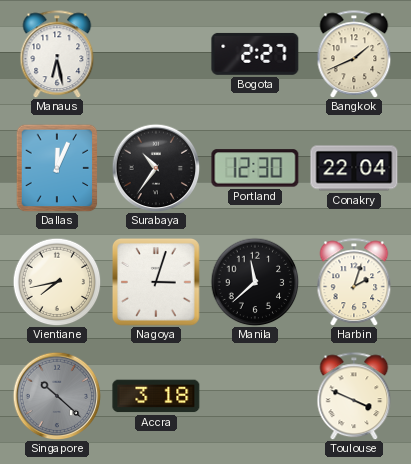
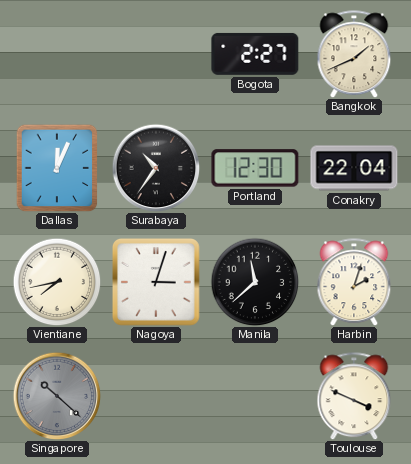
Manaus: 6:28 -> none
Accra: 3:18 -> none
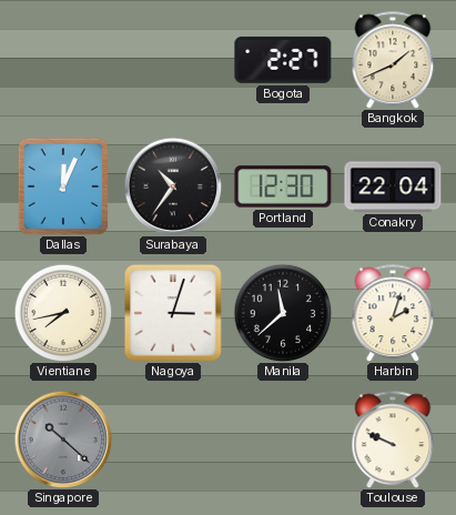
Toulouse: 3:49 -> 9:49
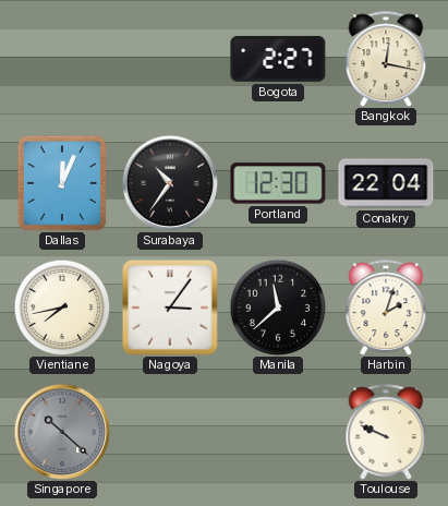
Bangkok: 1:41 -> 12:17
Nagoya: 3:03 -> 3:06
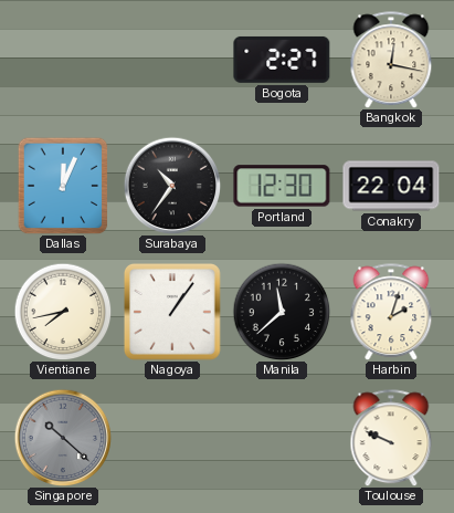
Nagoya: 3:06 -> 1:06
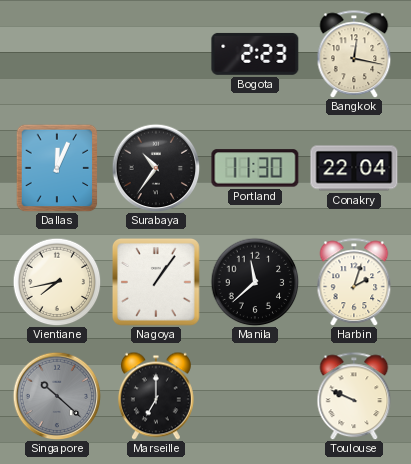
Bogota: 2:27 -> 2:23
Portland: 12:30 -> 11:30
Marseille: none -> 7:00
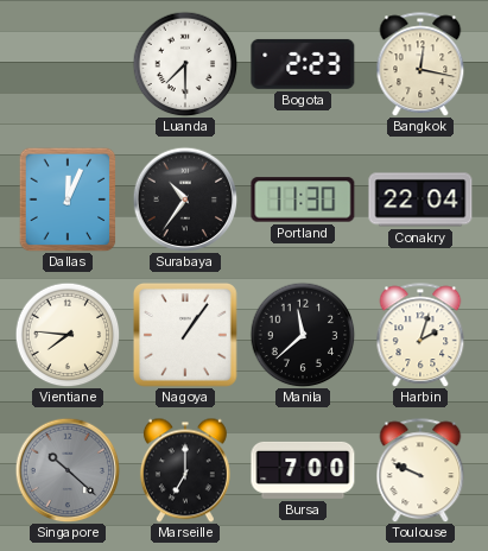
Luanda: none -> 7:30
Vientiane: 7:43 -> 7:46
Bursa: none -> 7:00
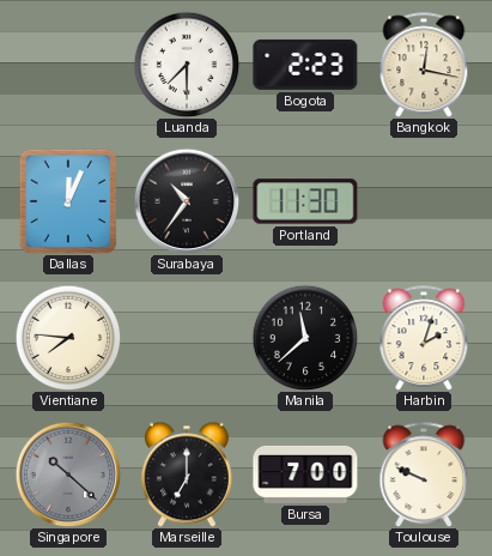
Conakry: 22:04 -> none
Nagoya: 1:06 -> none
